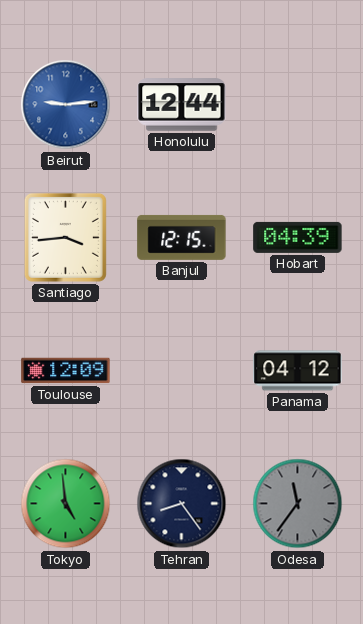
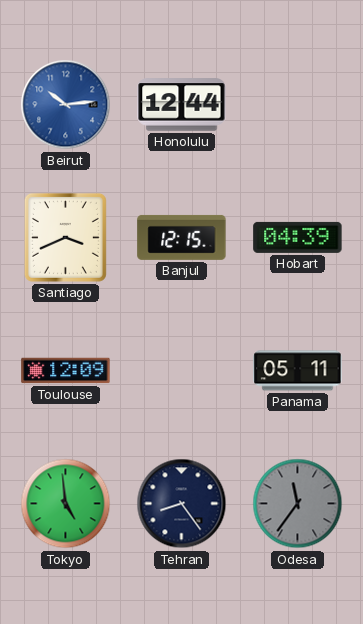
Beirut: 9:14 -> 10:14
Santiago: 3:44 -> 3:41
Panama: 04:12 -> 05:11
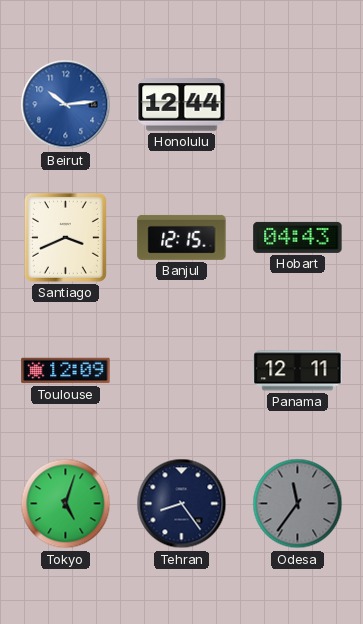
Hobart: 04:39 -> 04:43
Panama: 05:11 -> 12:11
Tokyo: 4:59 -> 5:03
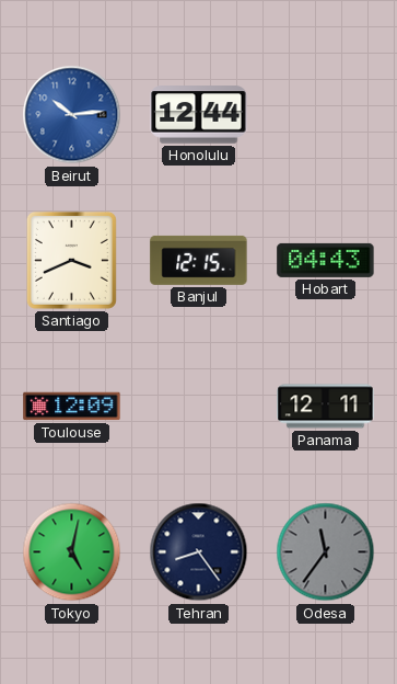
Tokyo: 5:03 -> 5:02
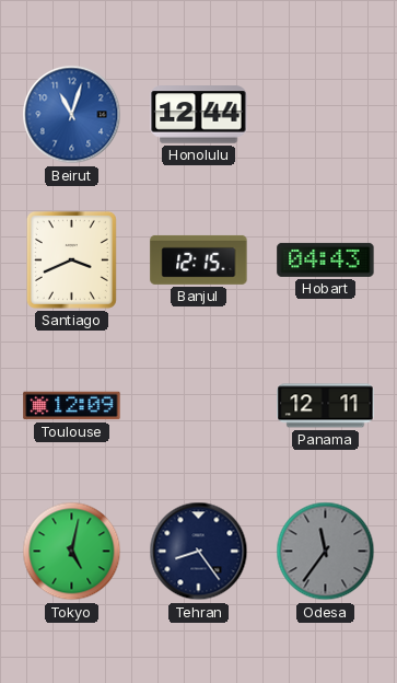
Beirut: 10:14 -> 11:03
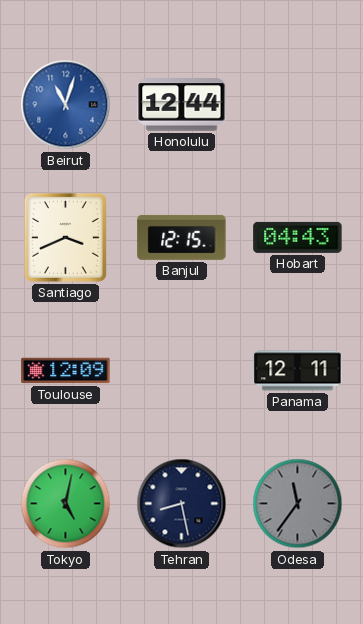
Tehran: 8:24 -> 8:28
